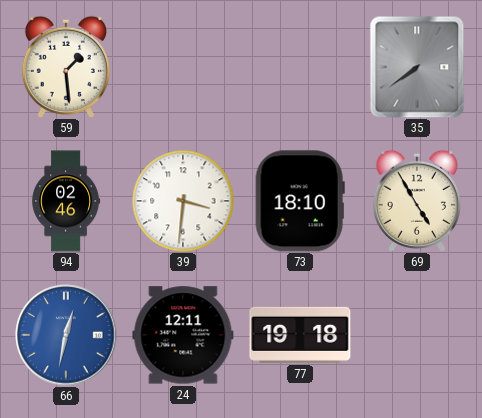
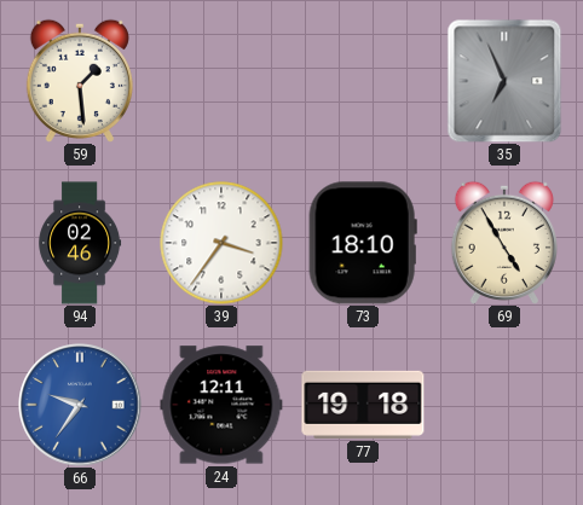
35: 7:39 -> 6:56
39: 3:31 -> 3:36
66: 12:32 -> 9:36
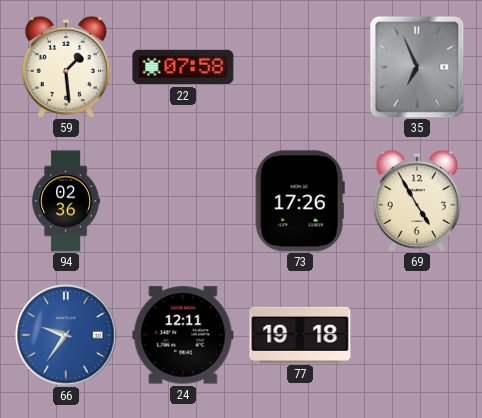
22: none -> 07:58
94: 02:46 -> 02:36
39: 3:36 -> none
73: 18:10 -> 17:26
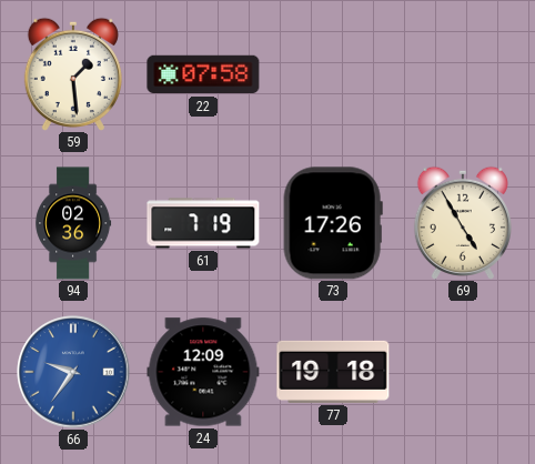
35: 6:56 -> none
61: none -> 7:19
24: 12:11 -> 12:09
